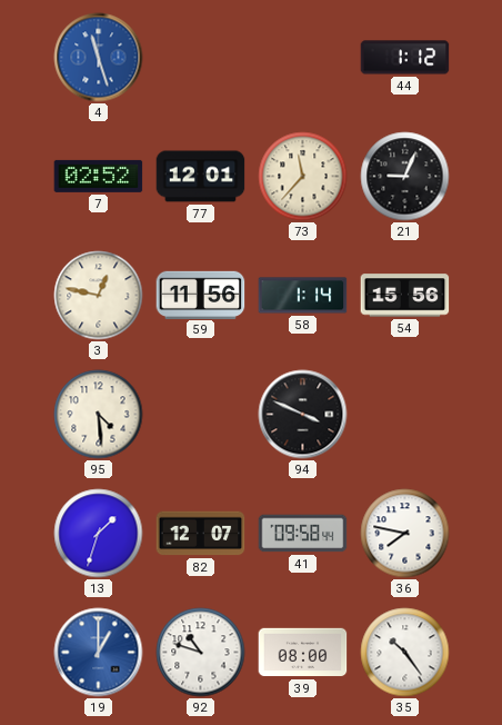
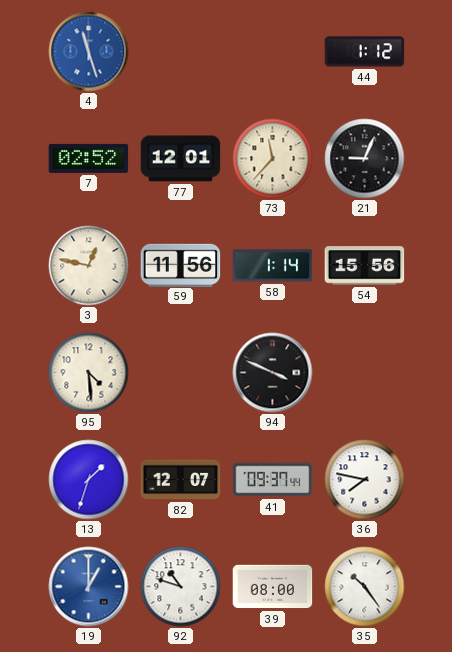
41: 09:58 -> 09:37
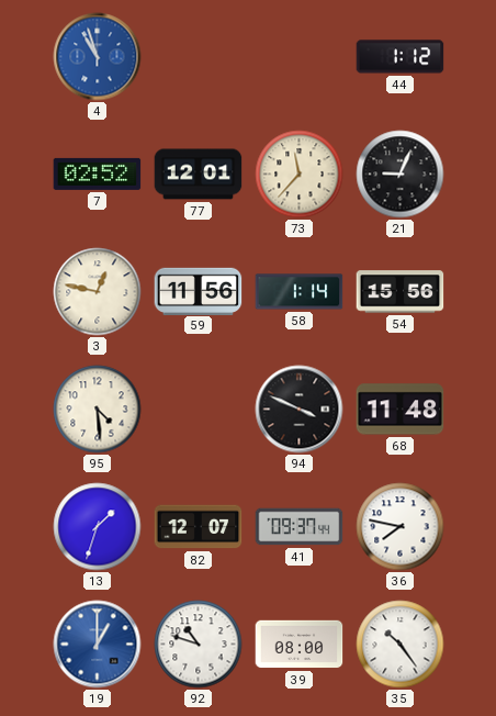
4: 11:27 -> 10:57
68: none -> 11:48
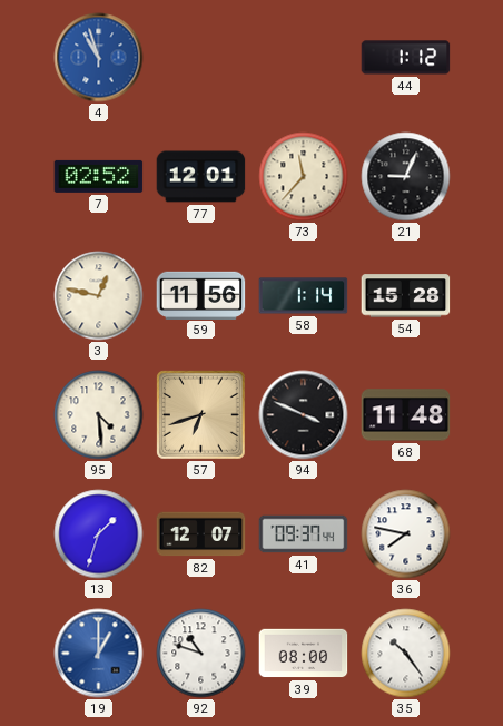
54: 15:56 -> 15:28
57: none -> 6:42
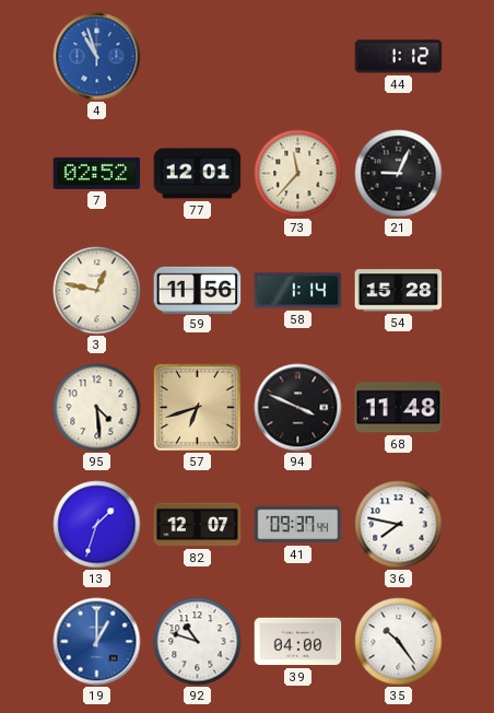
39: 08:00 -> 04:00
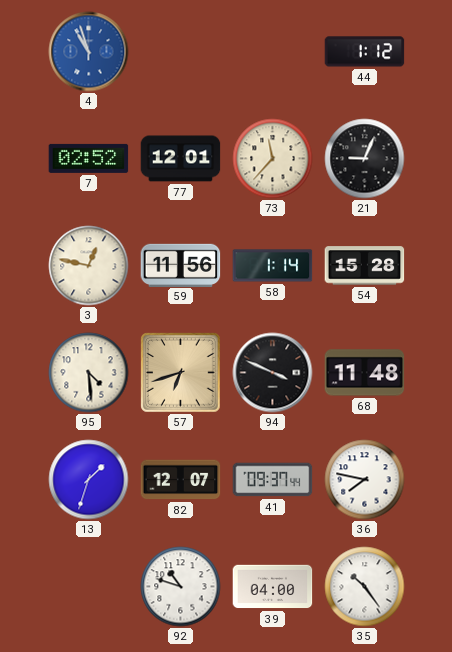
19: 1:00 -> none
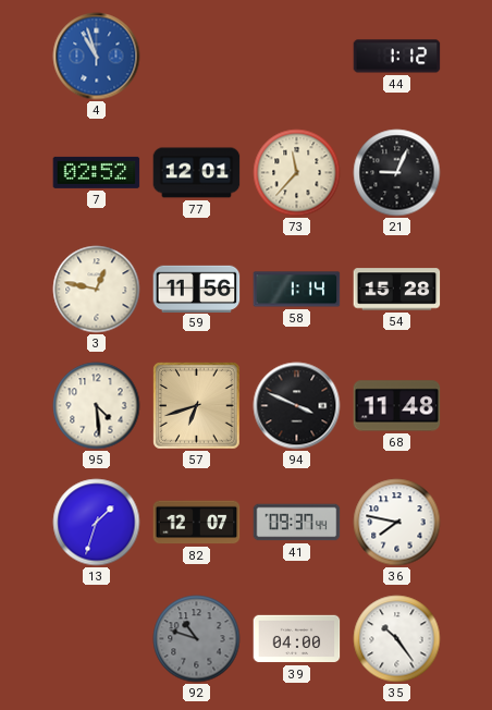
92 dial: white -> grey
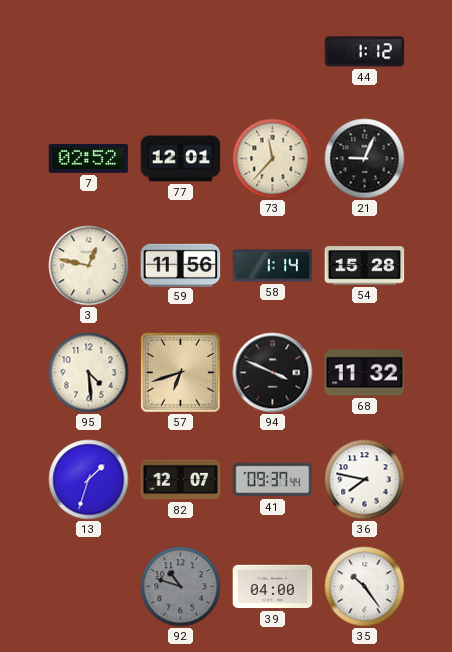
4: 10:57 -> none
68: 11:48 -> 11:32
